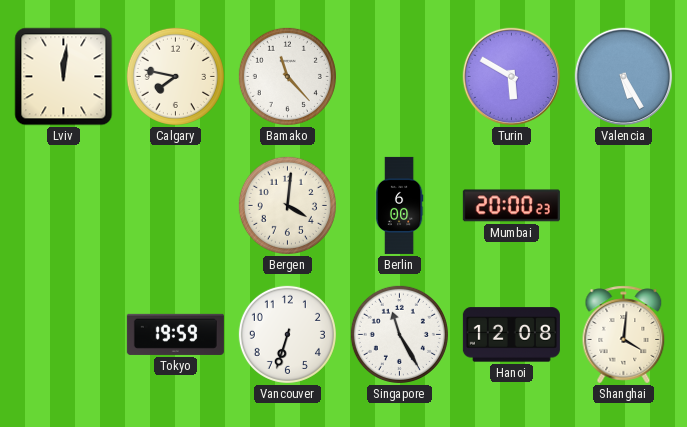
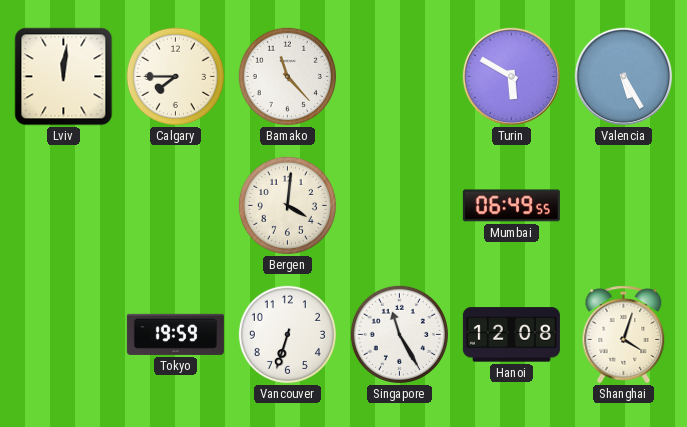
Calgary: 7:47 -> 7:45
Berlin: 6:00 -> none
Mumbai: 20:00 -> 06:49
Shanghai: 4:01 -> 4:03
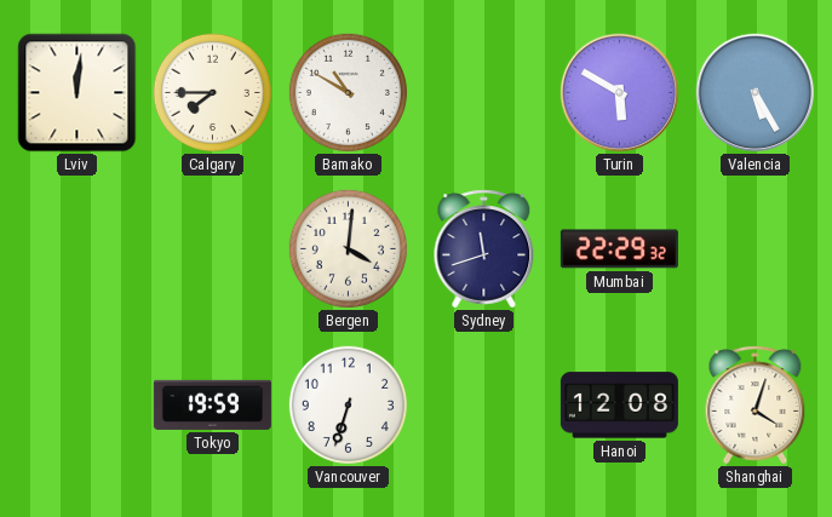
Bamako: 11:23 -> 10:50
Sydney: none -> 11:42
Mumbai: 06:49 -> 22:29
Singapore: 11:25 -> none
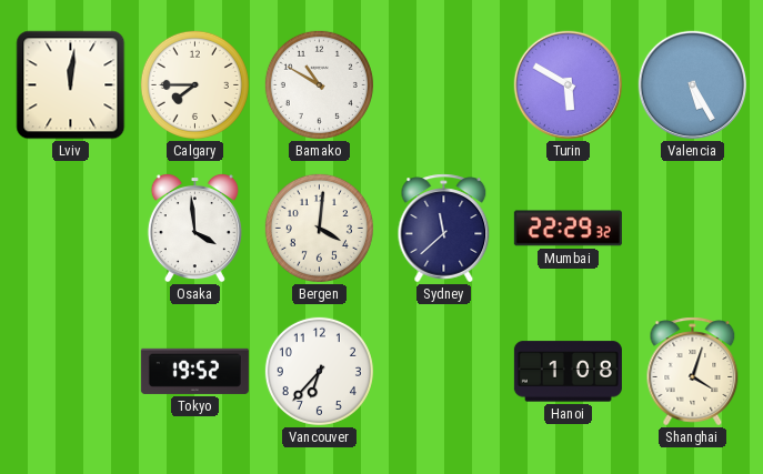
Osaka: none -> 3:59
Sydney: 11:42 -> 11:38
Tokyo: 19:59 -> 19:52
Vancouver: 6:33 -> 6:37
Hanoi: 12:08 -> 1:08
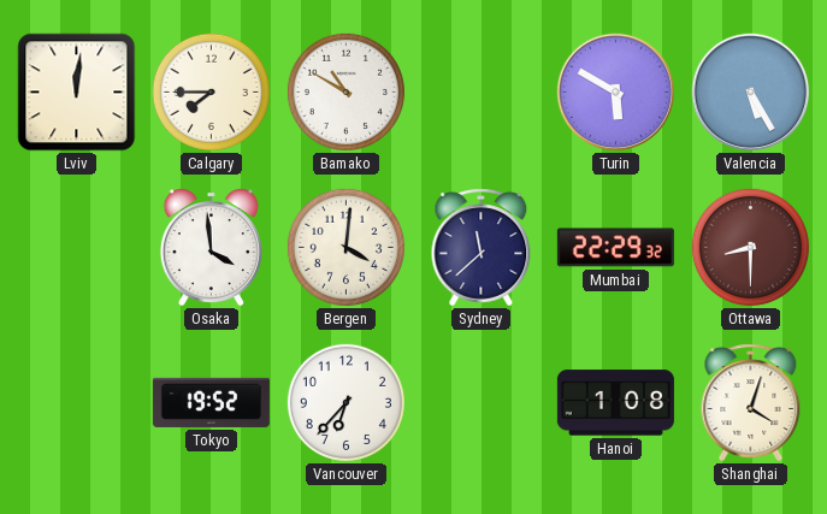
Ottawa: none -> 8:30
